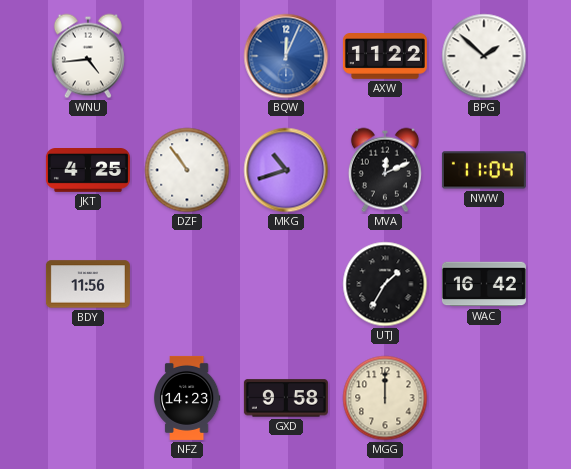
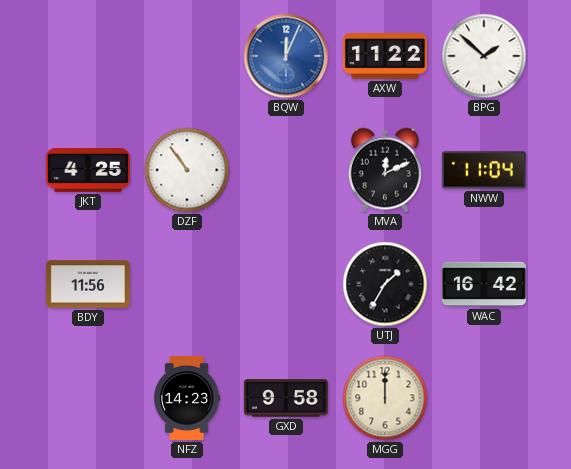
WNU: 4:44 -> none
MKG: 10:42 -> none
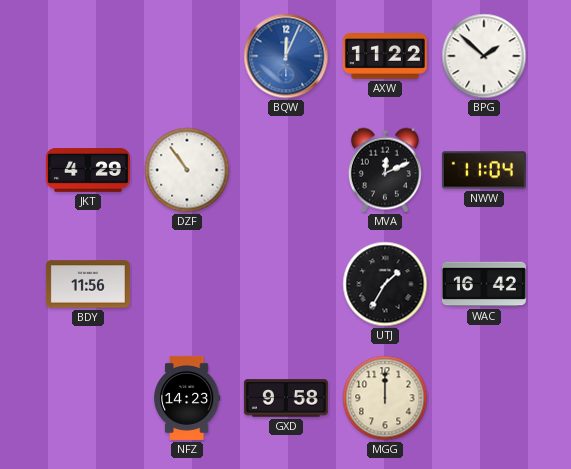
JKT: 4:25 -> 4:29
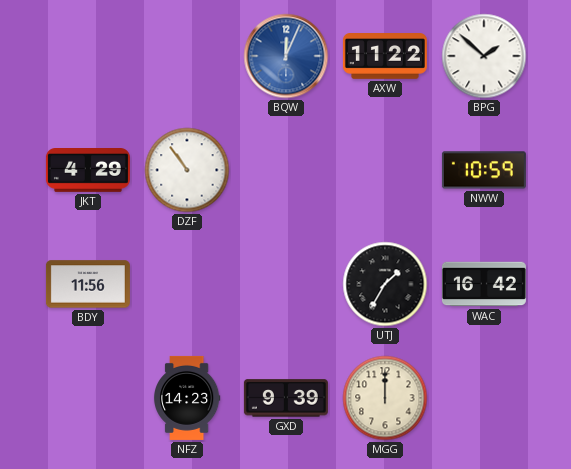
MVA: 12:11 -> none
NWW: 11:04 -> 10:59
GXD: 9:58 -> 9:39
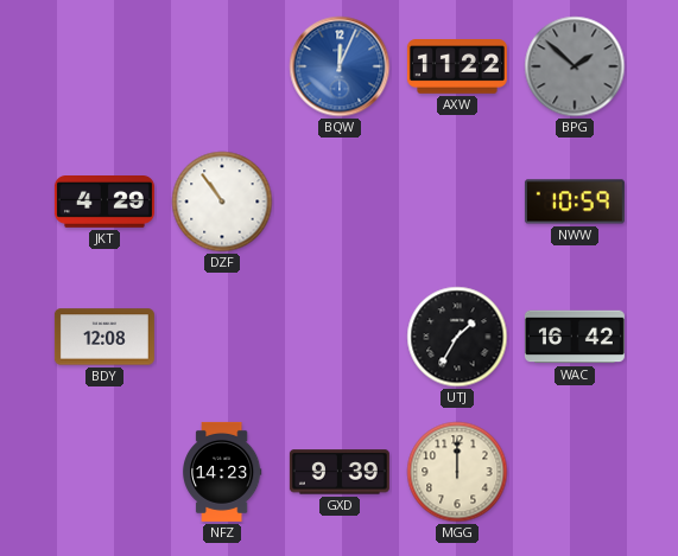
BPG dial: white -> grey
BDY: 11:56 -> 12:08
